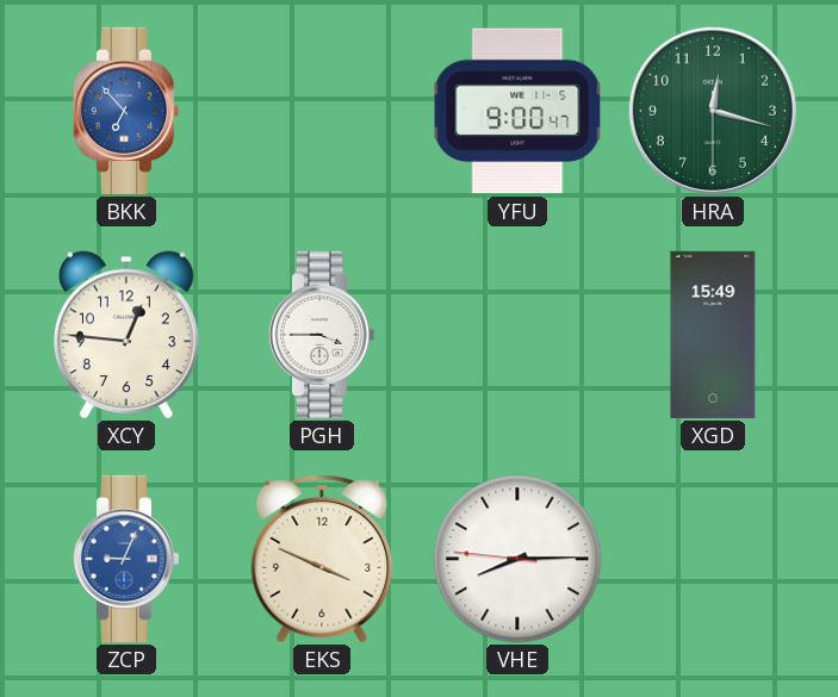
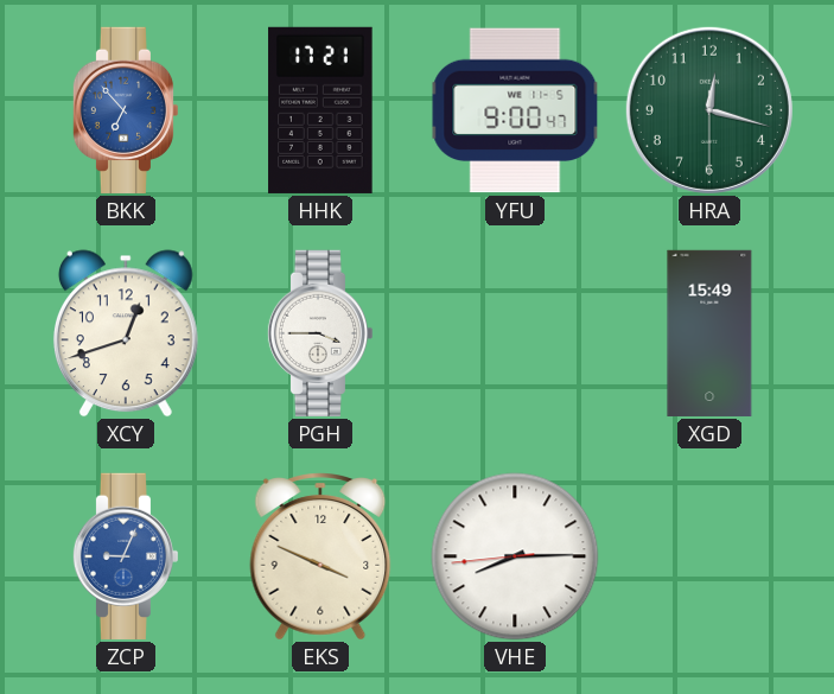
HHK: none -> 17:21
XCY: 12:46 -> 12:42
VHE: 8:14:46 -> 8:14:44
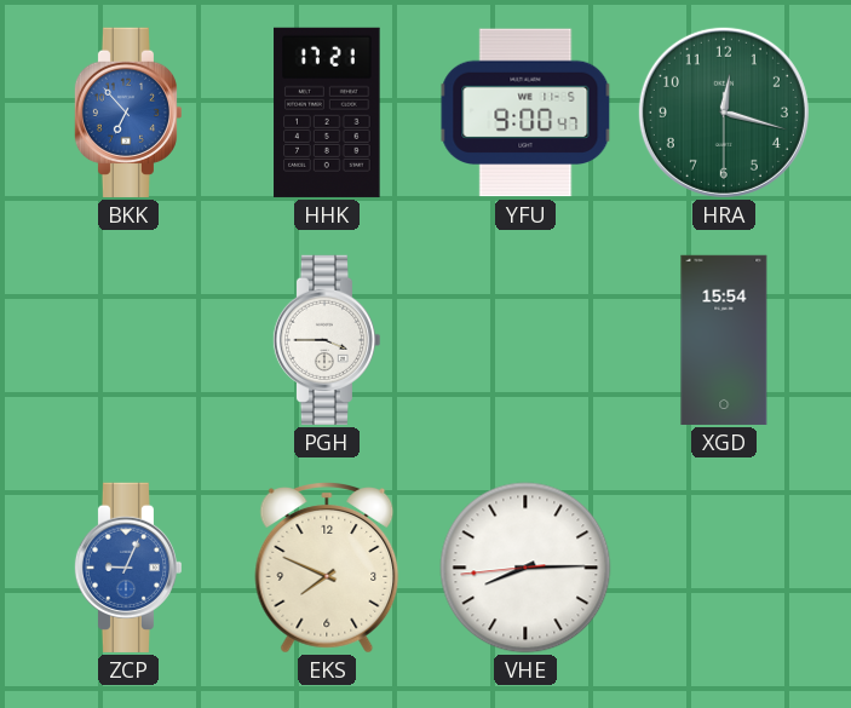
XCY: 12:42 -> none
XGD: 15:49 -> 15:54
EKS: 3:49 -> 7:49
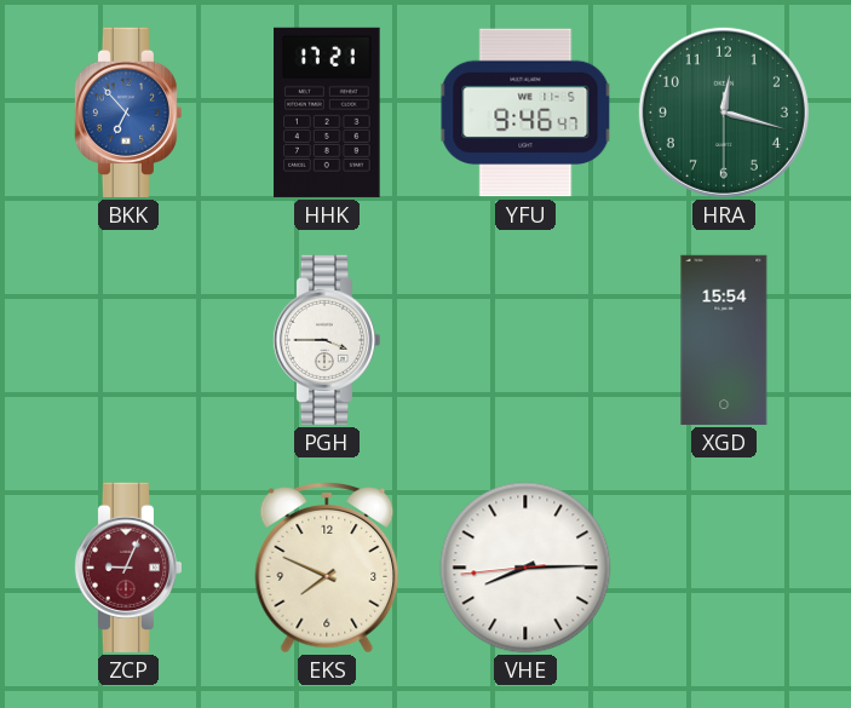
YFU: 9:00 -> 9:46
ZCP dial: blue -> burgundy
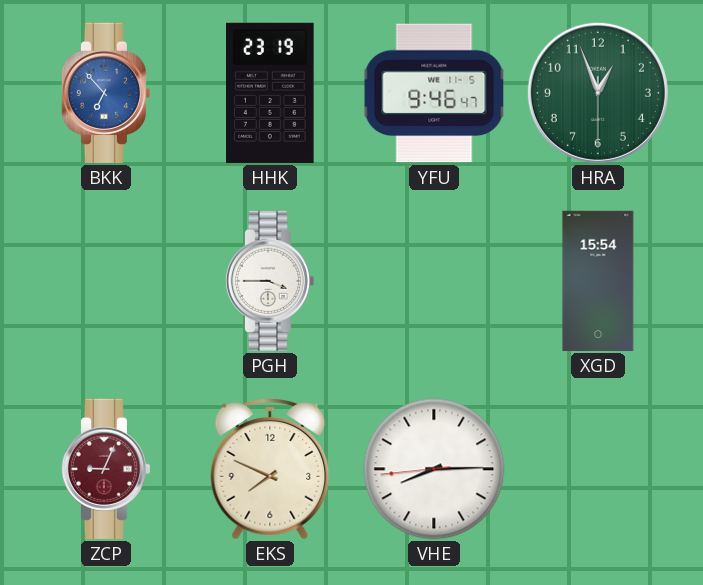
HHK: 17:21 -> 23:19
HRA: 12:17 -> 12:56
